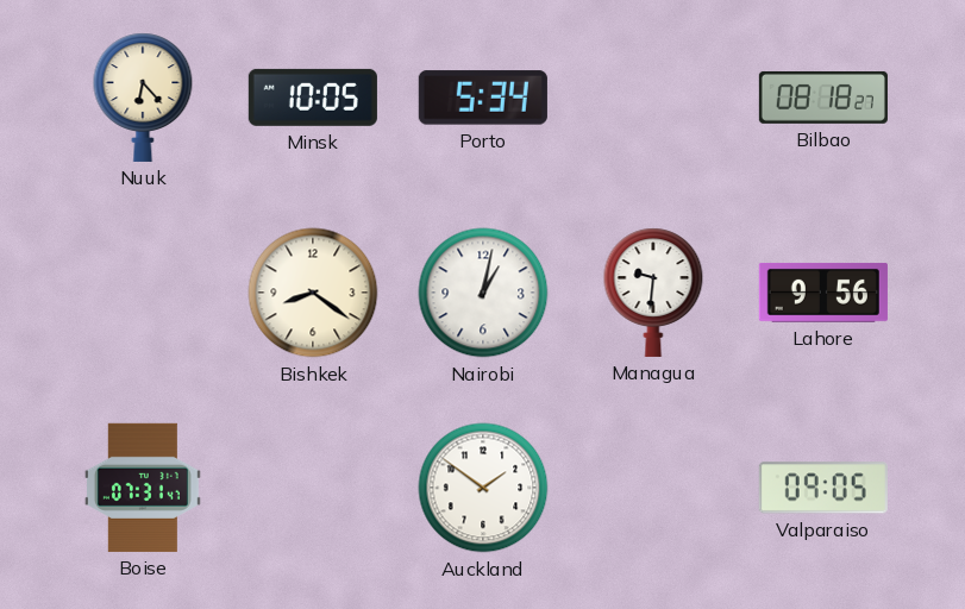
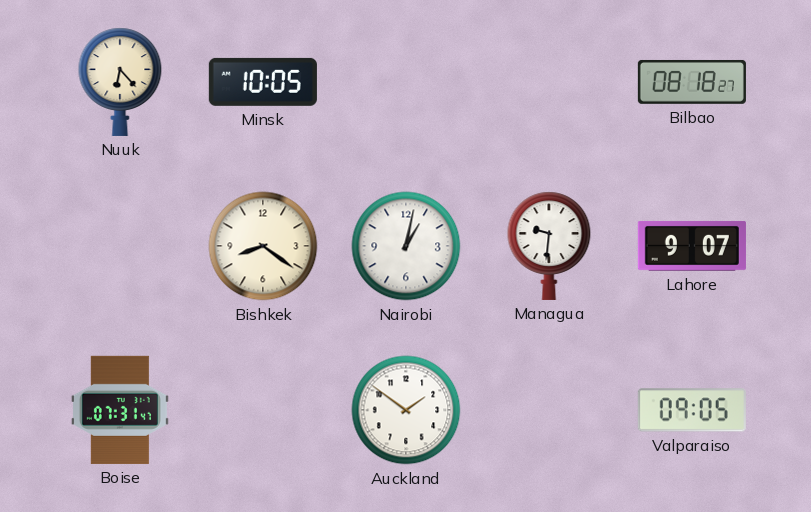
Porto: 5:34 -> none
Lahore: 9:56 -> 9:07
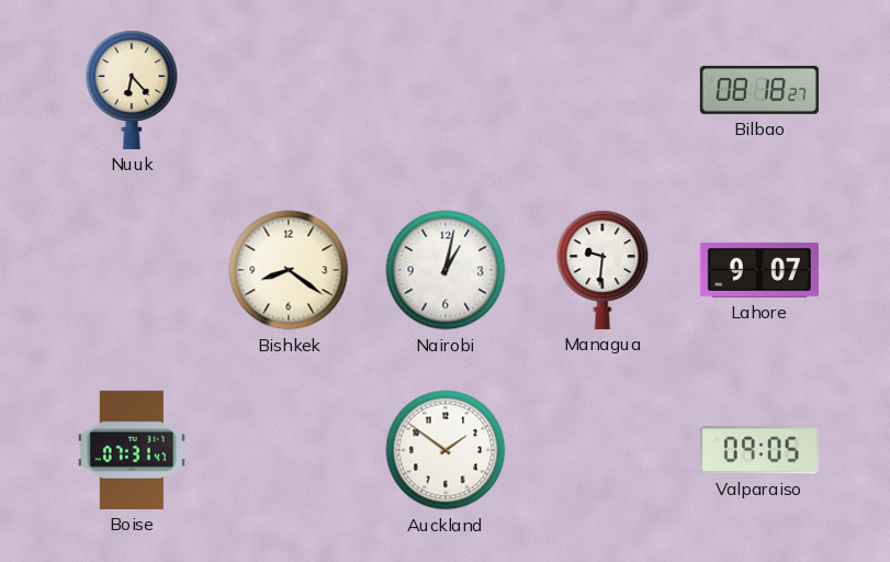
Minsk: 10:05 -> none
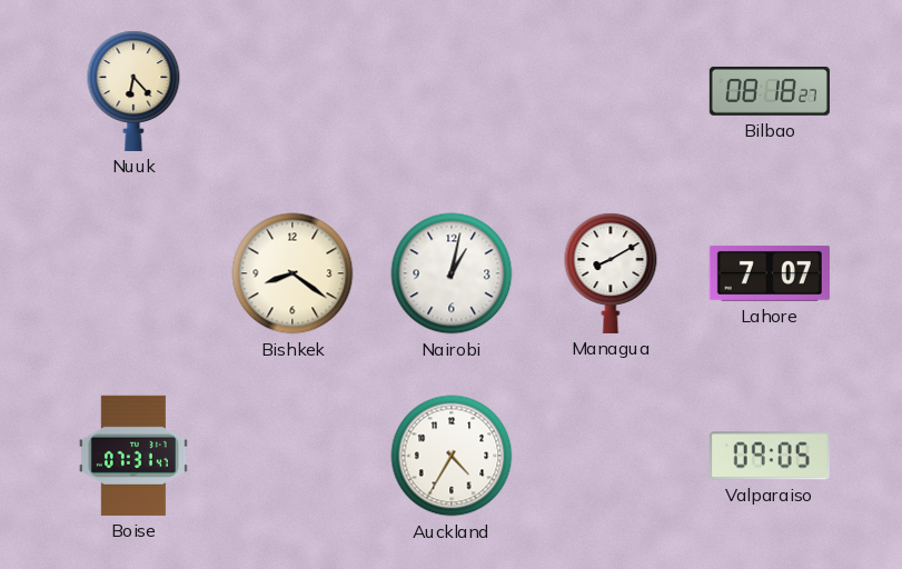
Managua: 9:31 -> 8:10
Lahore: 9:07 -> 7:07
Auckland: 1:51 -> 4:35
